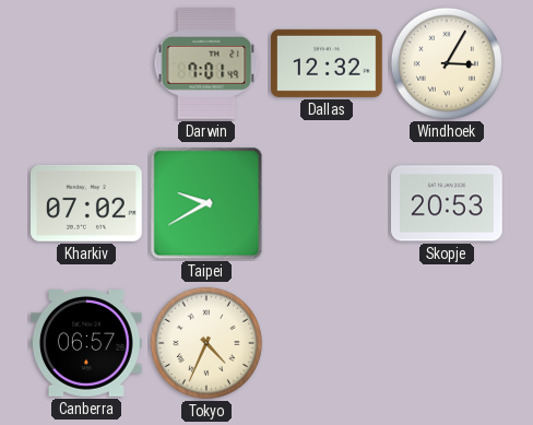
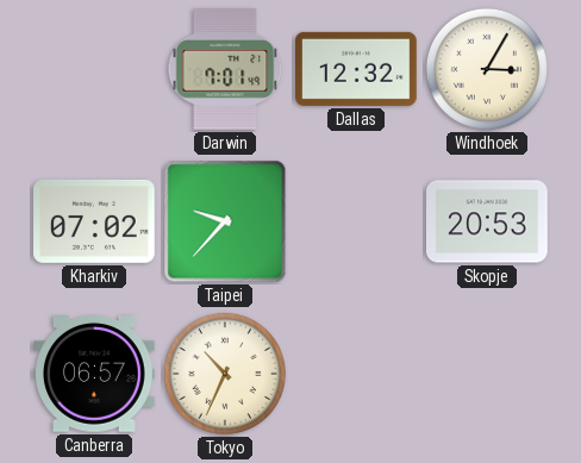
Taipei: 9:40 -> 9:37
Tokyo: 4:34 -> 10:34
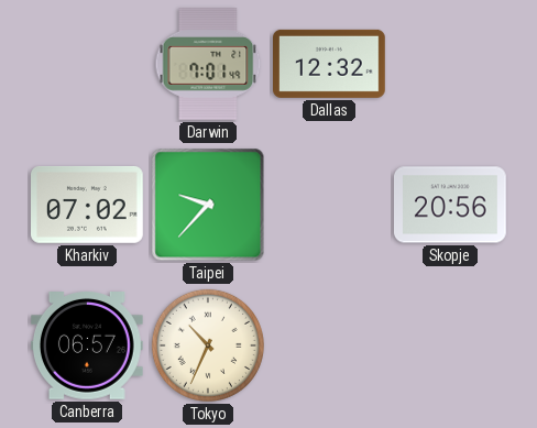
Windhoek: 3:05 -> none
Skopje: 20:53 -> 20:56
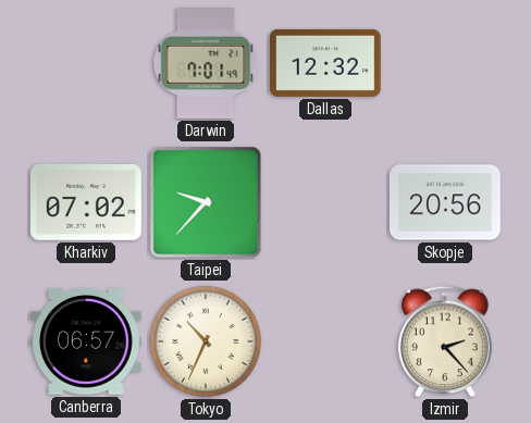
Izmir: none -> 2:23
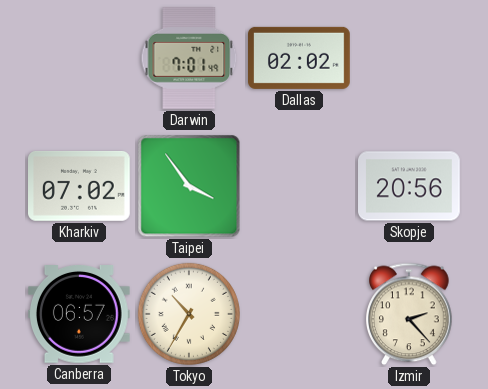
Dallas: 12:32 -> 02:02
Taipei: 9:37 -> 3:54
Tokyo: 10:34 -> 10:35
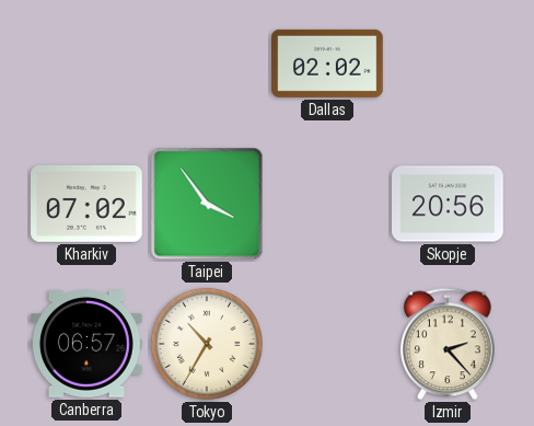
Darwin: 7:01 -> none
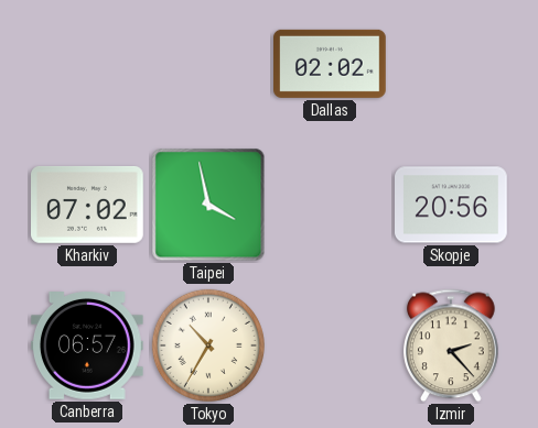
Taipei: 3:54 -> 3:58
